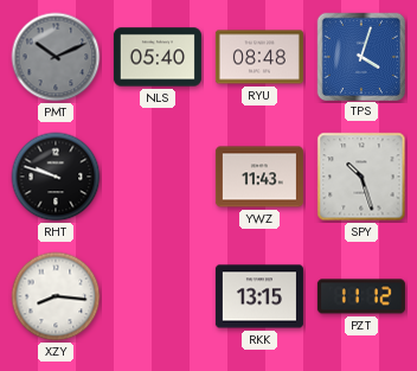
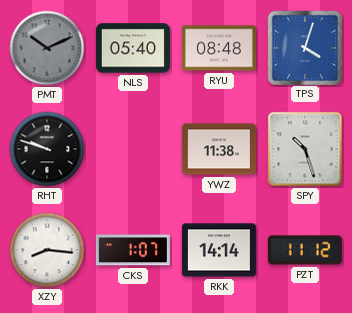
YWZ: 11:43 -> 11:38
CKS: none -> 1:07
RKK: 13:15 -> 14:14
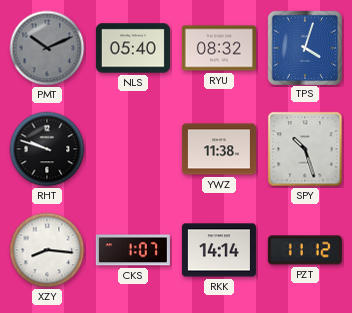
RYU: 08:48 -> 08:32
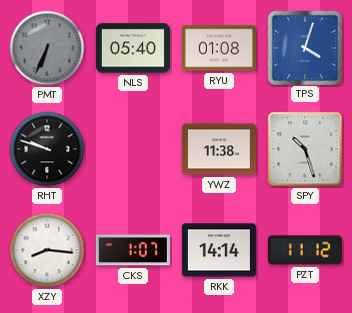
PMT: 10:11 -> 6:34
RYU: 08:32 -> 01:08
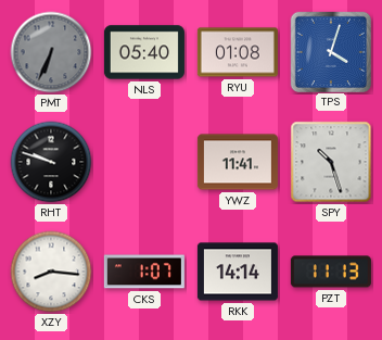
YWZ: 11:38 -> 11:41
PZT: 11:12 -> 11:13
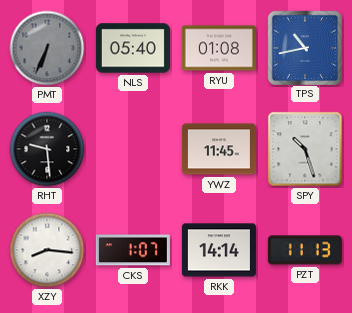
TPS: 4:03 -> 10:43
RHT: 9:48 -> 9:29
YWZ: 11:41 -> 11:45
